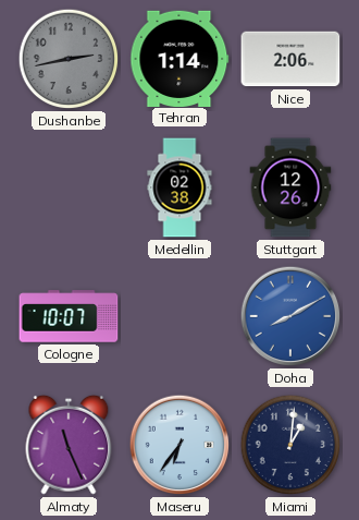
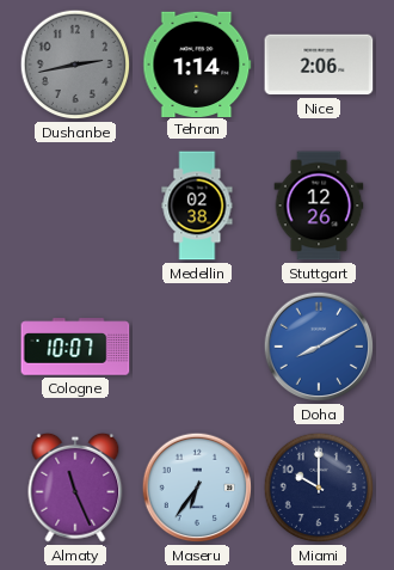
Miami: 1:01 -> 10:00
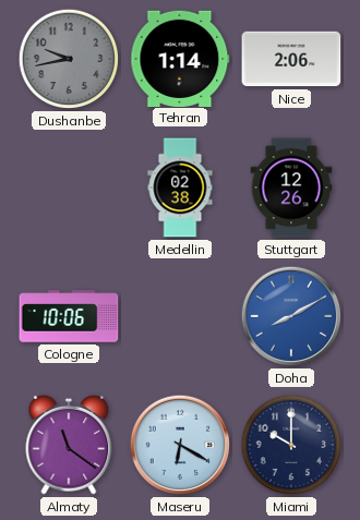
Dushanbe: 2:43 -> 9:43
Cologne: 10:07 -> 10:06
Almaty: 11:26 -> 11:21
Maseru: 6:36 -> 6:20
